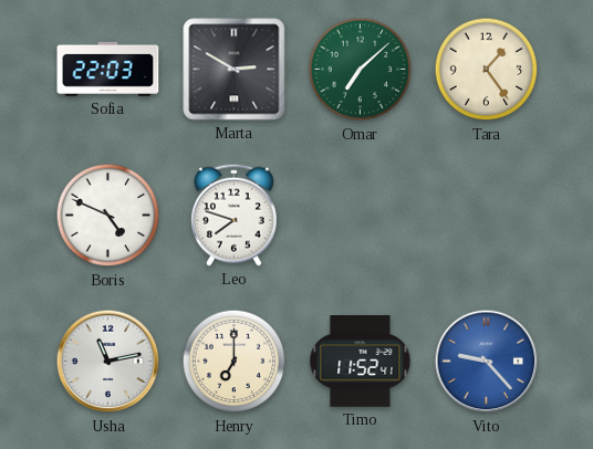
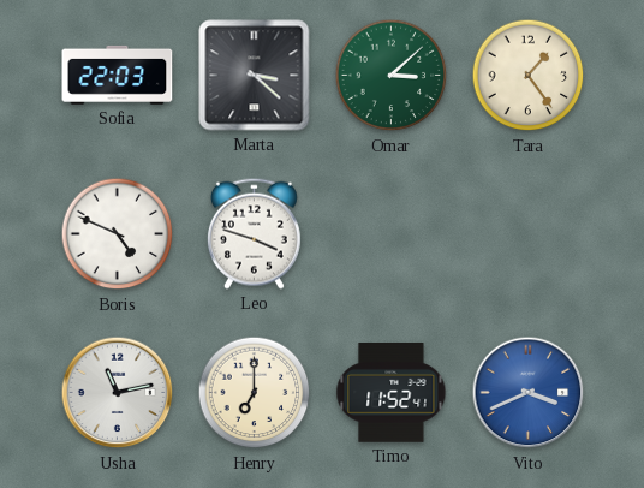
Marta: 2:50 -> 3:22
Omar: 7:08 -> 3:08
Leo: 7:48 -> 3:48
Vito: 9:23 -> 3:41
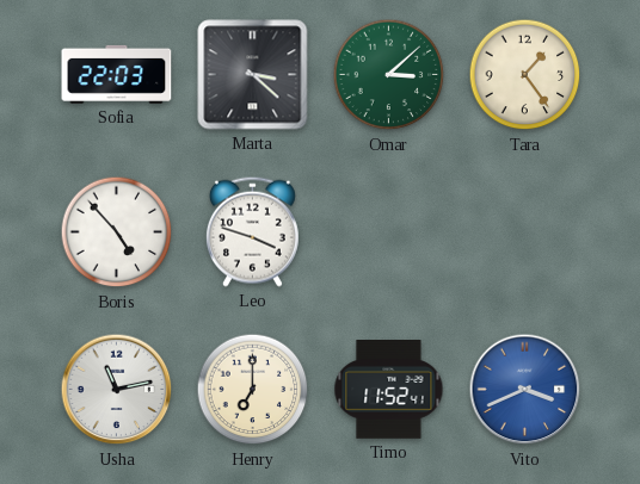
Boris: 4:49 -> 4:53
